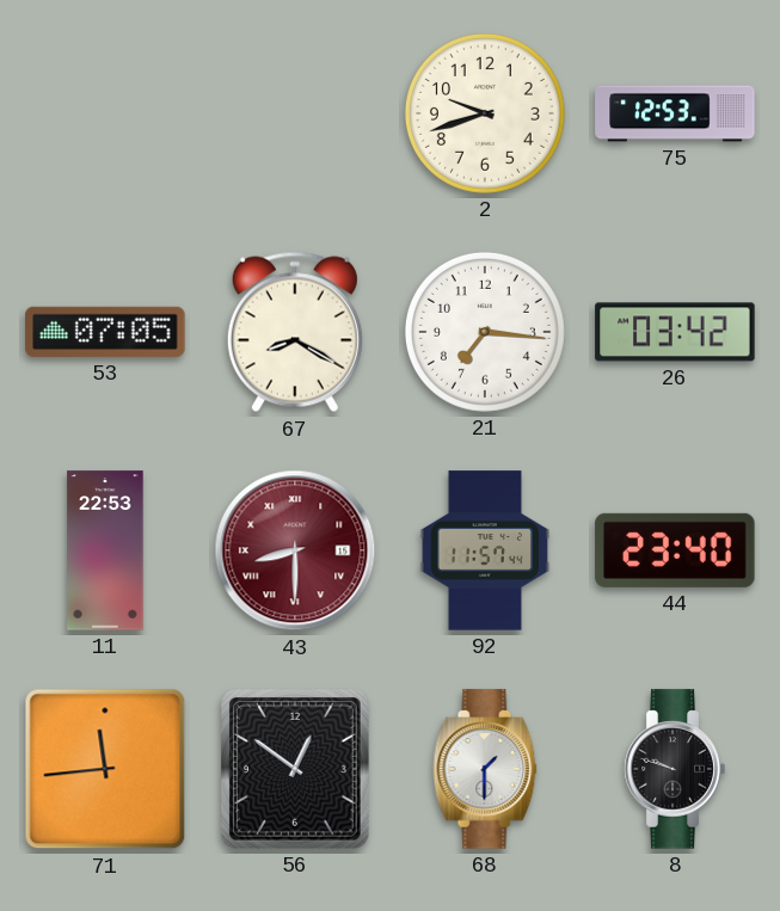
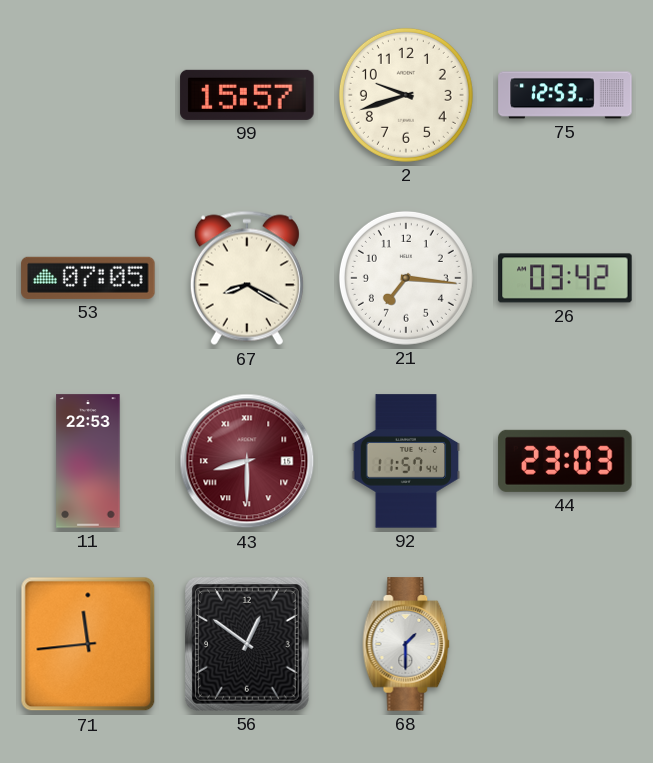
99: none -> 15:57
44: 23:40 -> 23:03
8: 9:48 -> none
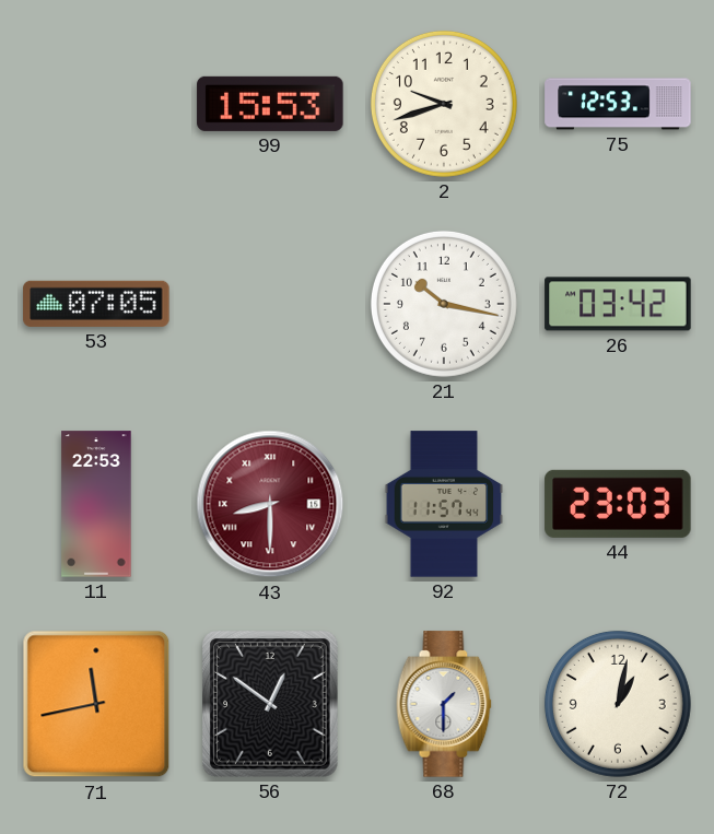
99: 15:57 -> 15:53
67: 8:20 -> none
21: 7:16 -> 10:17
71: 11:44 -> 11:43
72: none -> 1:02
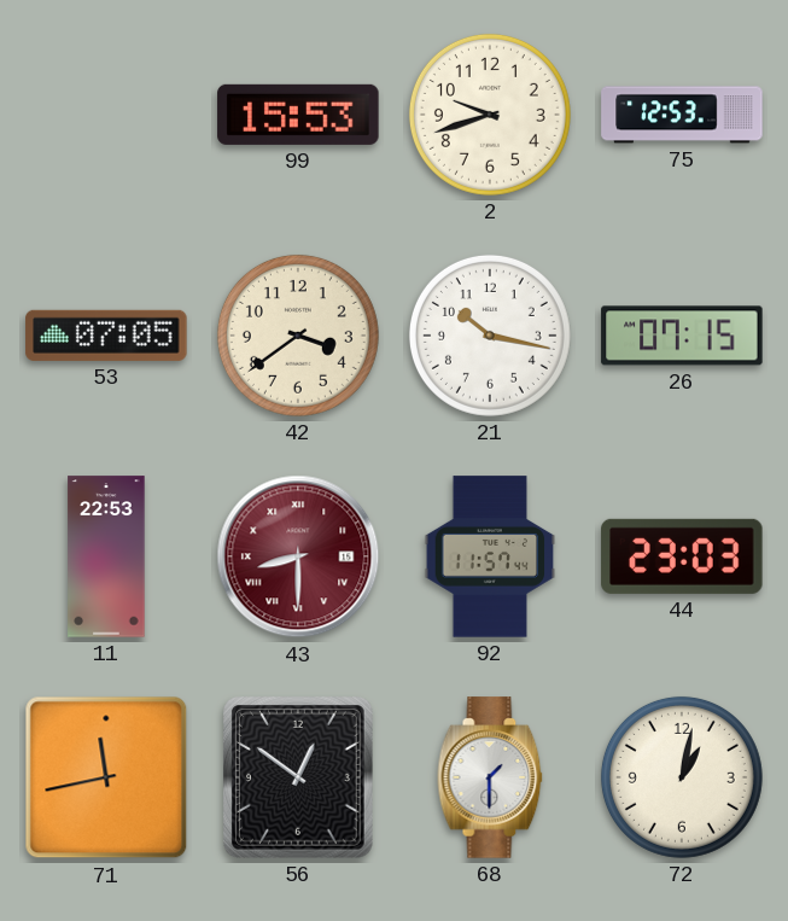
42: none -> 3:39
26: 03:42 -> 07:15
